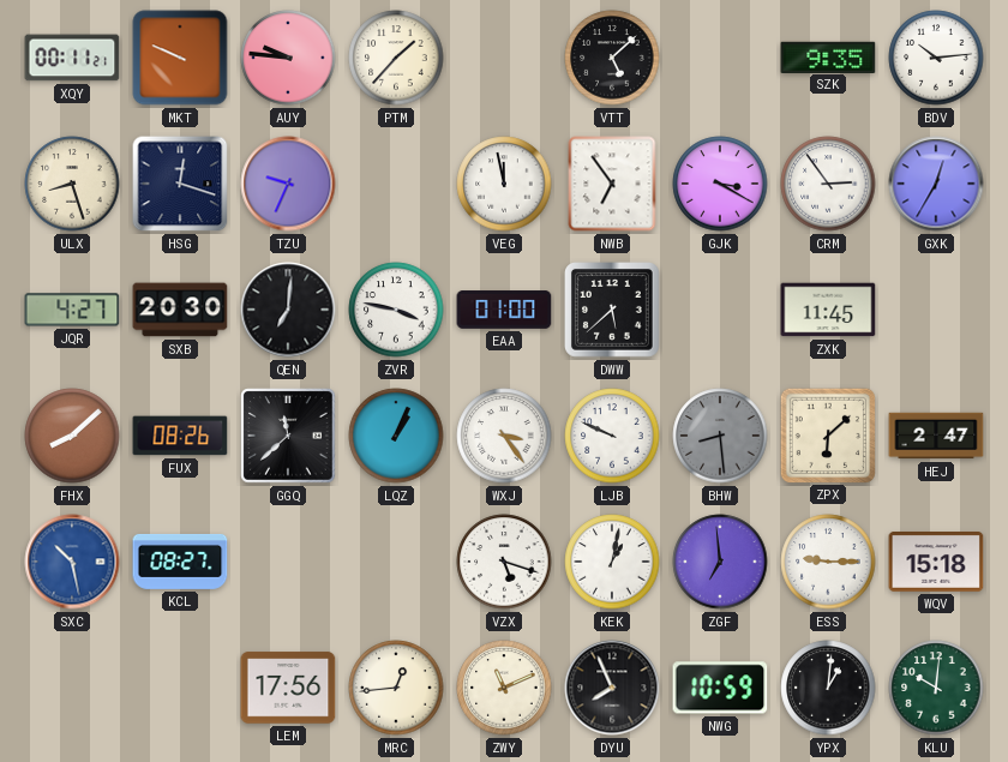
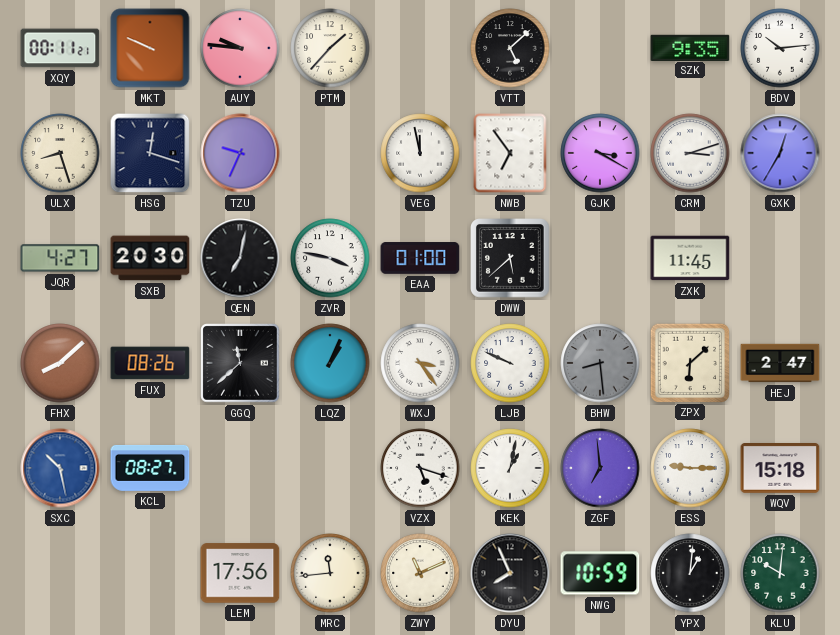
CRM: 2:54 -> 3:12
QEN: 7:01 -> 7:02
MRC: 12:44 -> 11:44
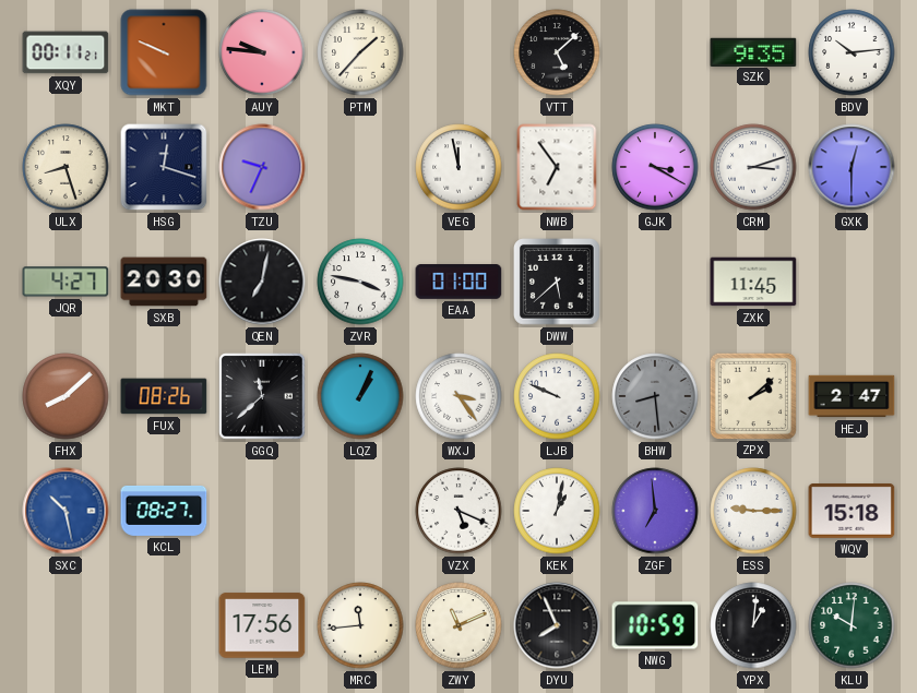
GXK: 12:35 -> 12:30
ZPX: 6:08 -> 2:08
VZX: 5:18 -> 5:19
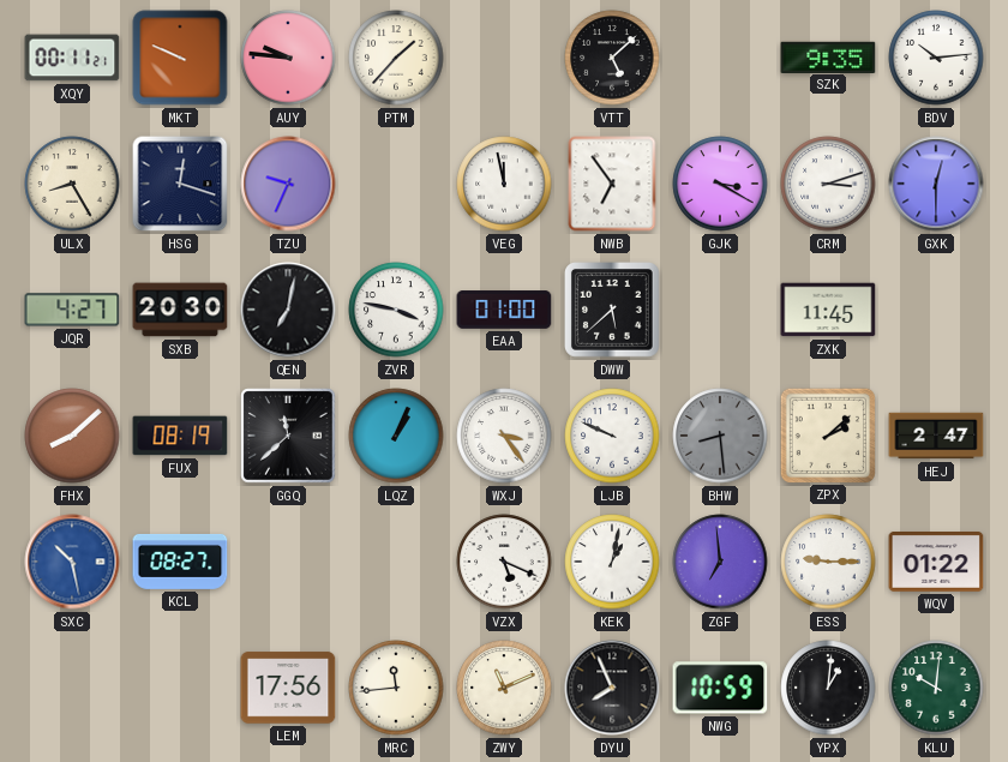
ULX: 8:27 -> 8:25
FUX: 08:26 -> 08:19
WQV: 15:18 -> 01:22
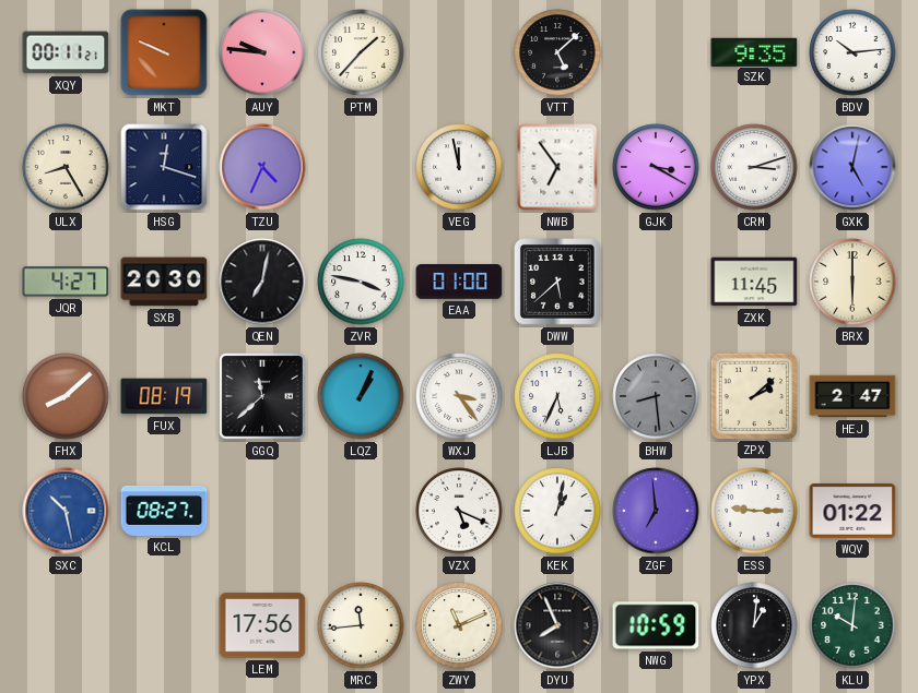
TZU: 9:34 -> 4:34
GXK: 12:30 -> 5:02
BRX: none -> 6:00
LJB: 9:49 -> 5:34
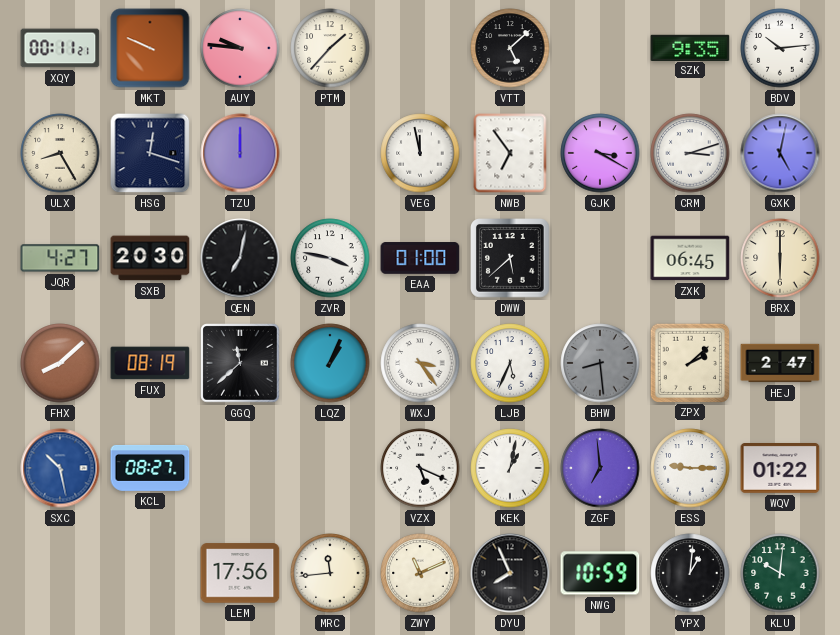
TZU: 4:34 -> 12:00
ZXK: 11:45 -> 06:45
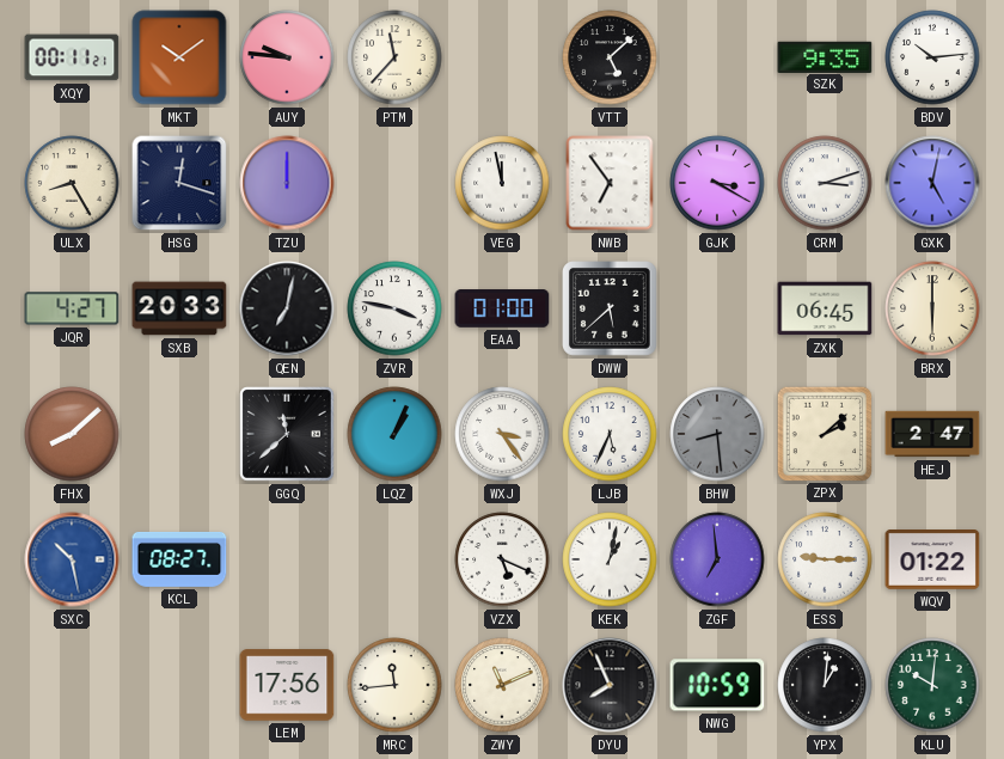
MKT: 9:49 -> 10:09
PTM: 1:37 -> 11:37
SXB: 20:30 -> 20:33
FUX: 08:19 -> none
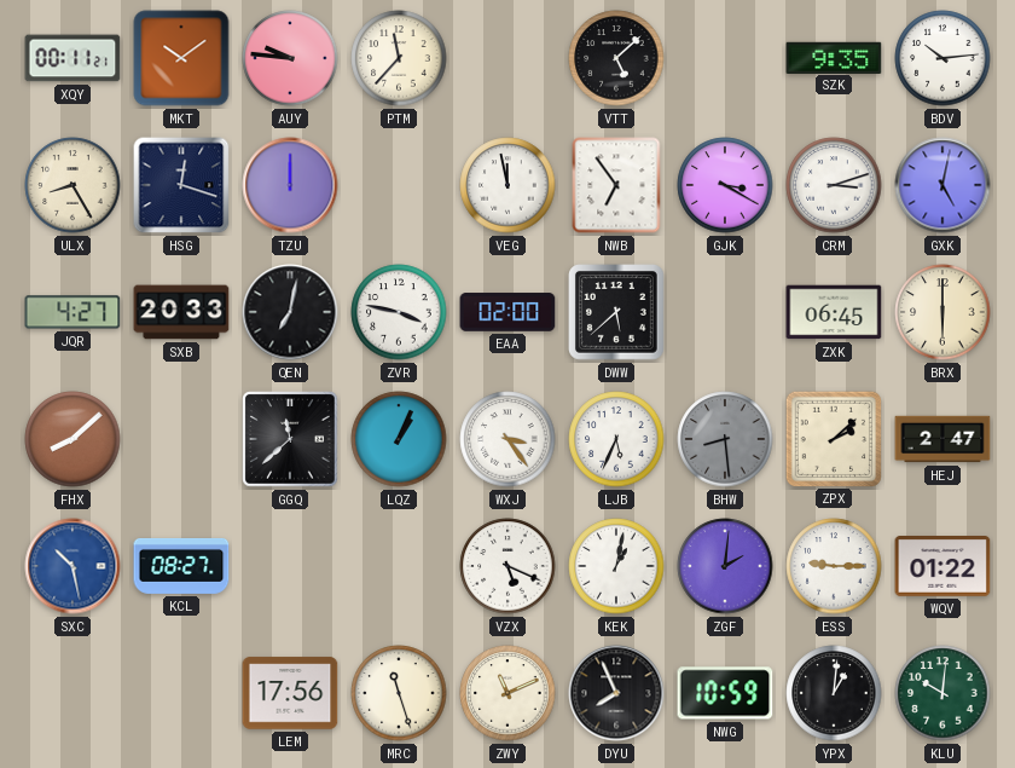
EAA: 01:00 -> 02:00
ZGF: 6:59 -> 2:01
MRC: 11:44 -> 11:27
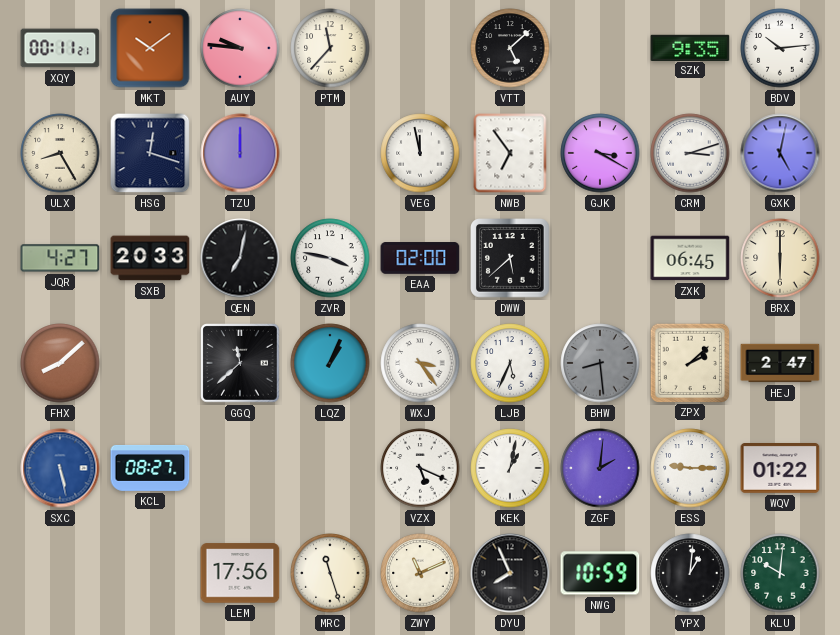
SXC: 10:28 -> 5:28
